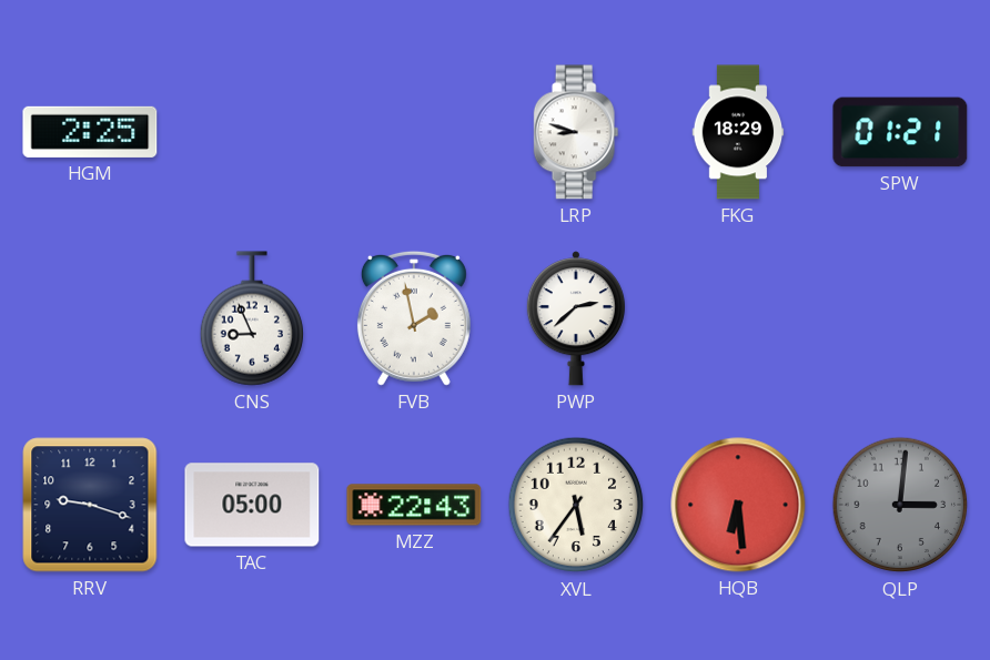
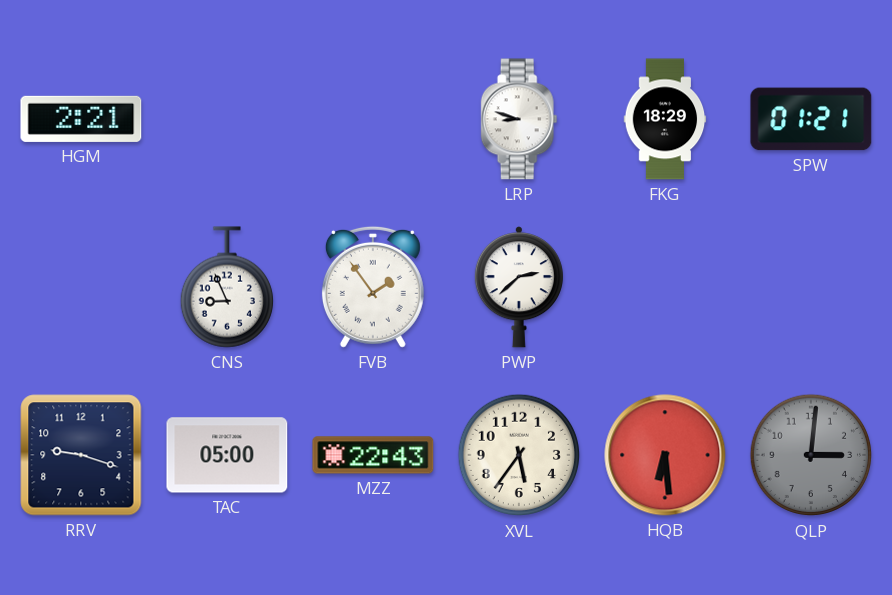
HGM: 2:25 -> 2:21
FVB: 1:58 -> 1:54
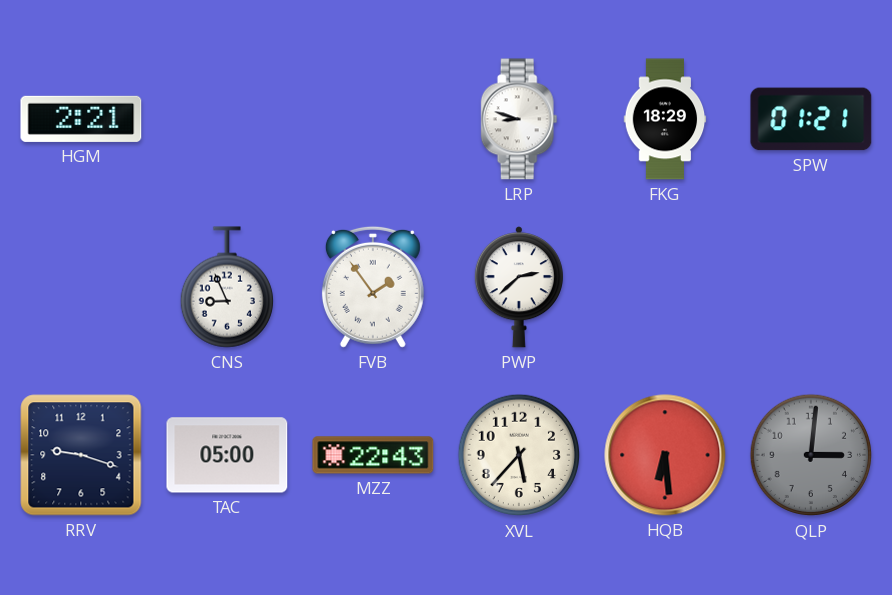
XVL: 5:36 -> 5:37
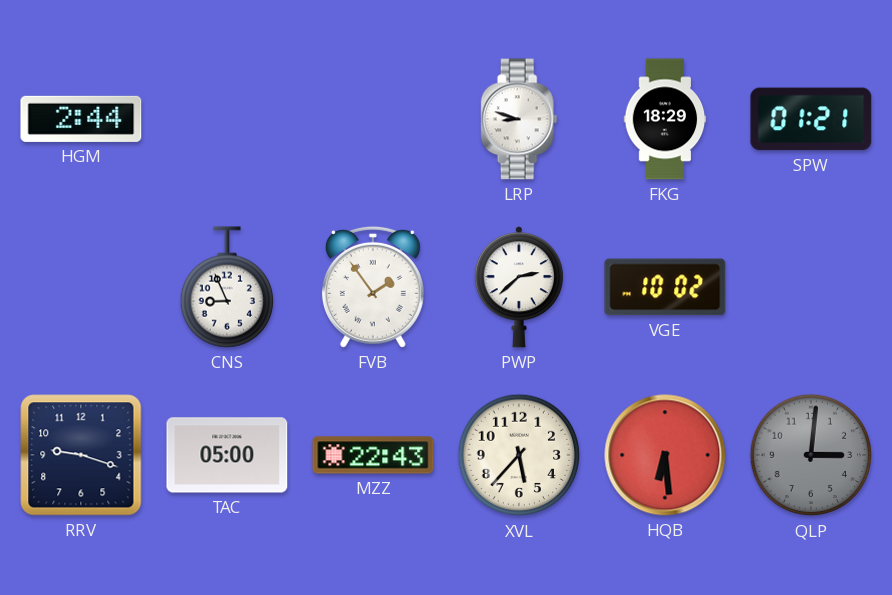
HGM: 2:21 -> 2:44
VGE: none -> 10:02
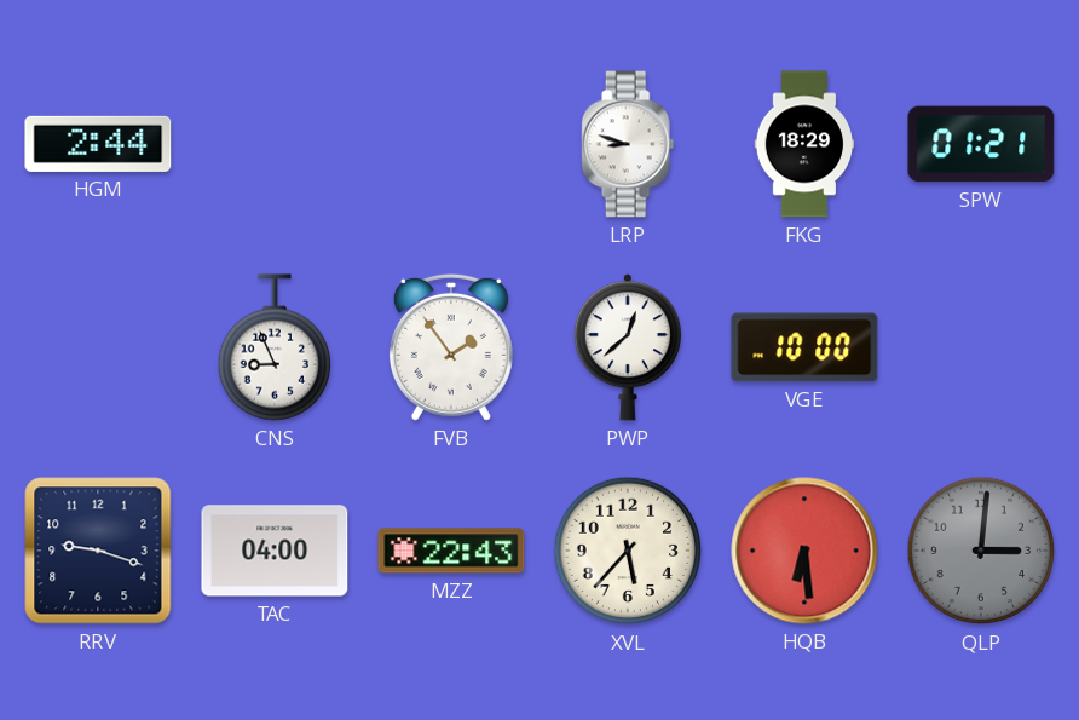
PWP: 2:38 -> 12:38
VGE: 10:02 -> 10:00
TAC: 05:00 -> 04:00
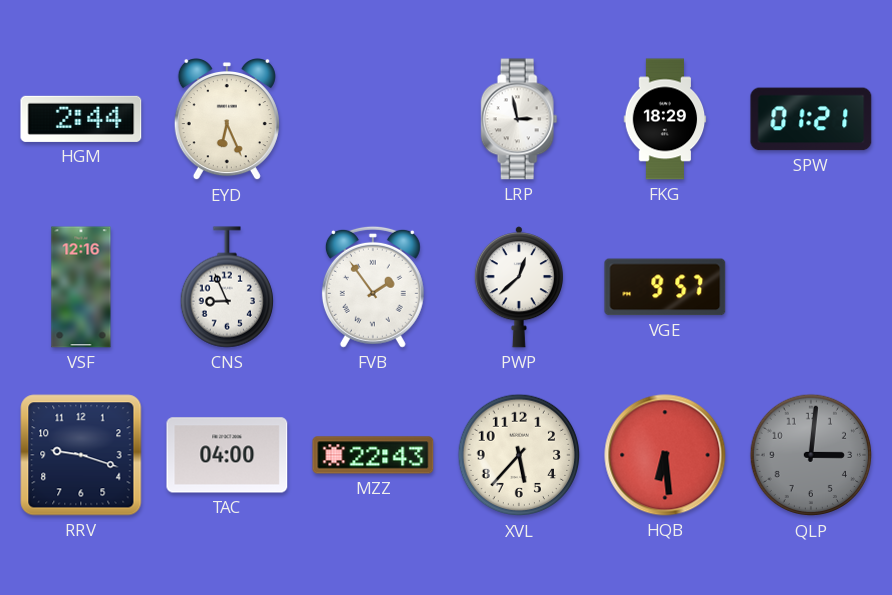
EYD: none -> 6:26
LRP: 8:48 -> 2:58
VSF: none -> 12:16
VGE: 10:00 -> 9:57
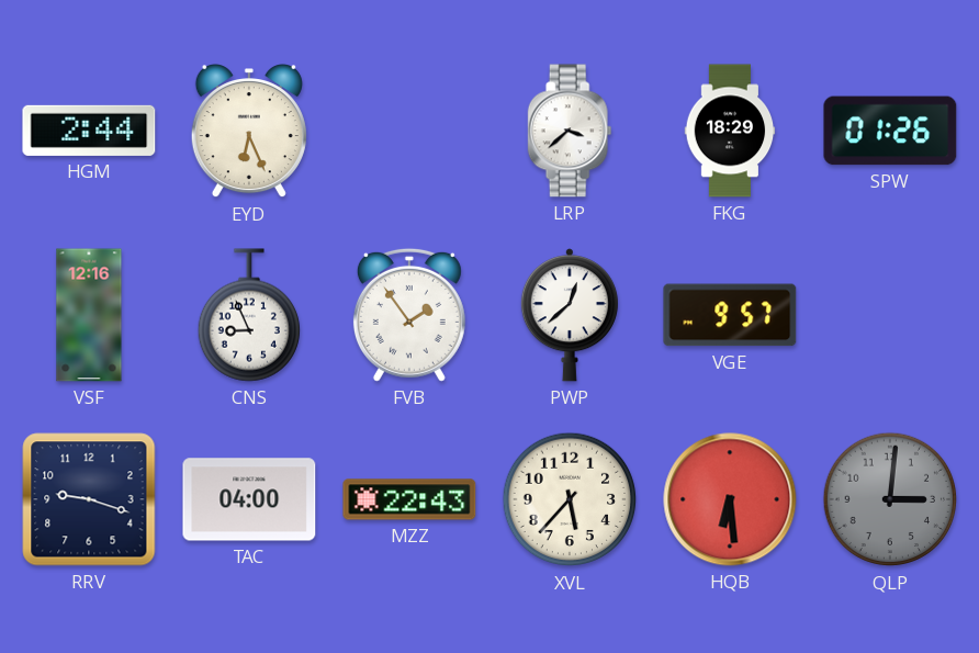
LRP: 2:58 -> 3:38
SPW: 01:21 -> 01:26
